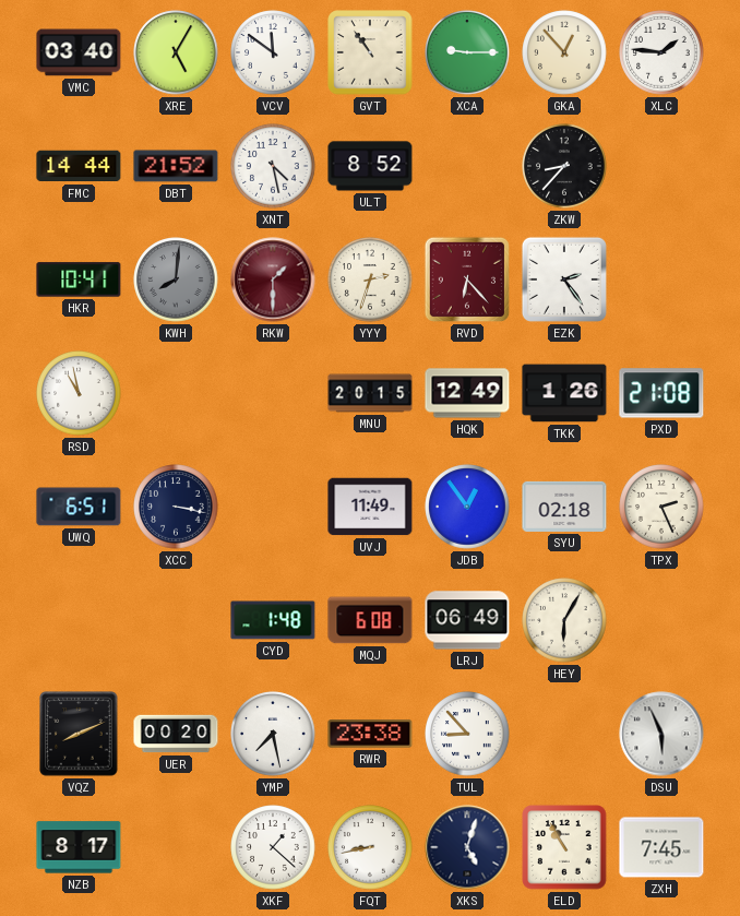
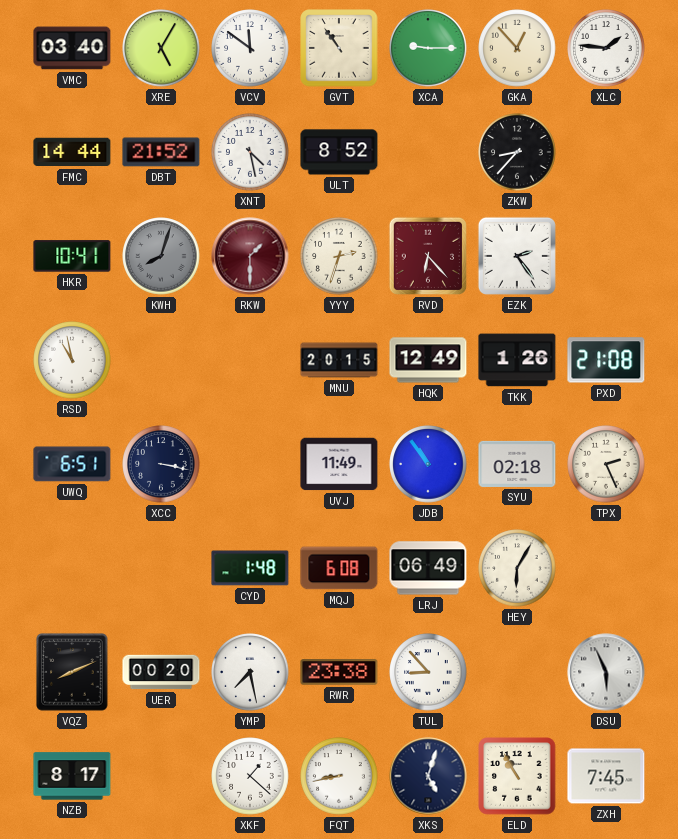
KWH: 8:01 -> 8:03
JDB: 12:54 -> 10:54
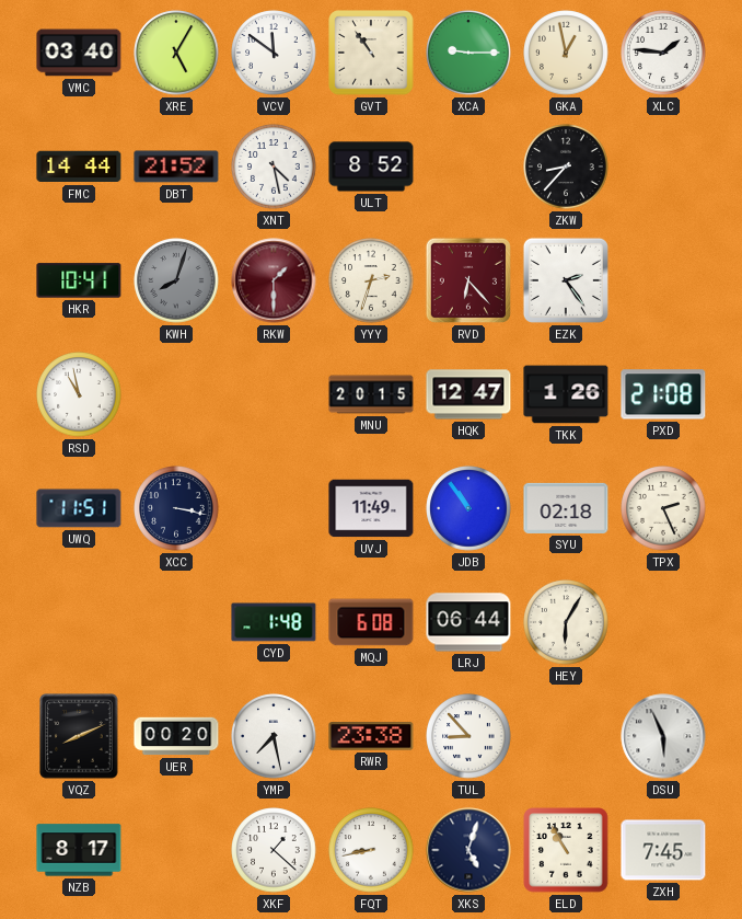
GKA: 12:53 -> 12:58
HQK: 12:49 -> 12:47
UWQ: 6:51 -> 11:51
LRJ: 06:49 -> 06:44
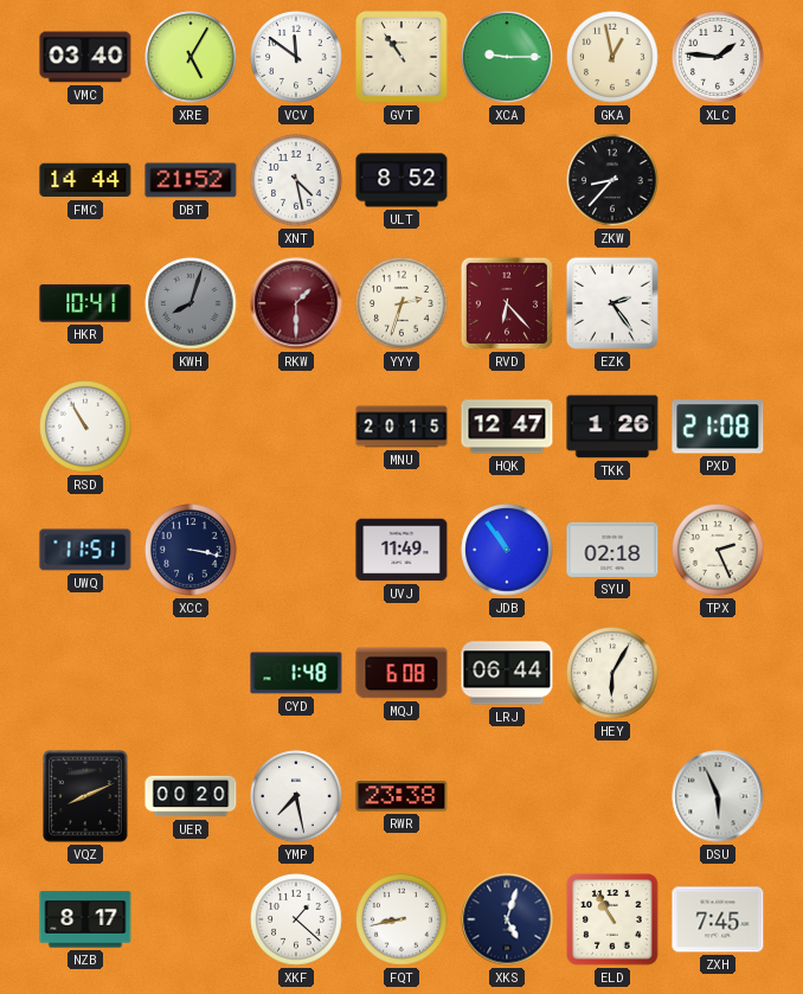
RSD: 10:58 -> 10:55
TUL: 8:53 -> none
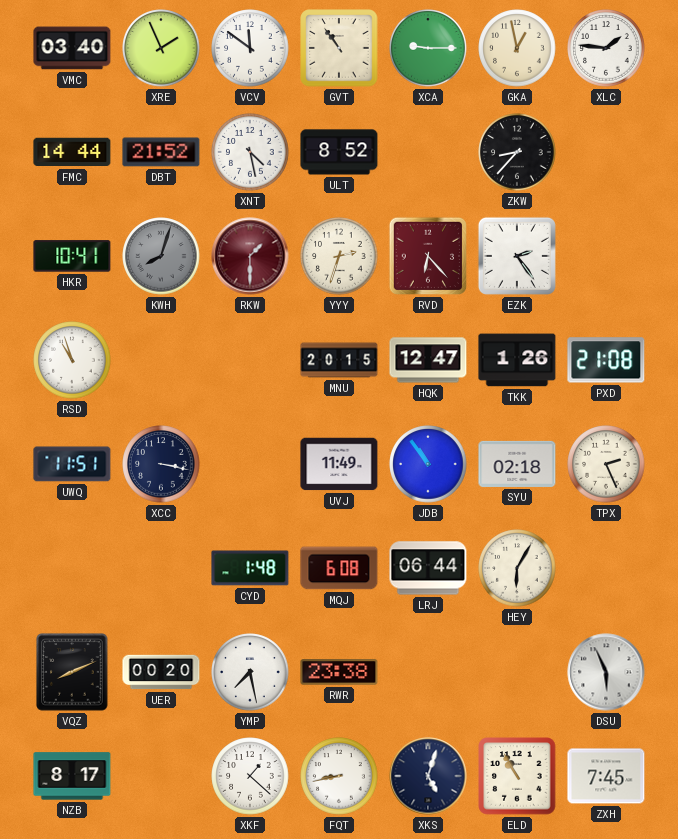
XRE: 5:05 -> 1:56
RSD: 10:55 -> 10:57
